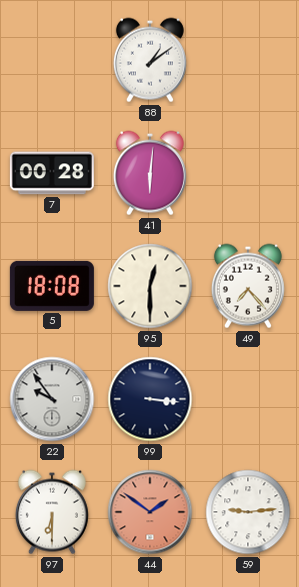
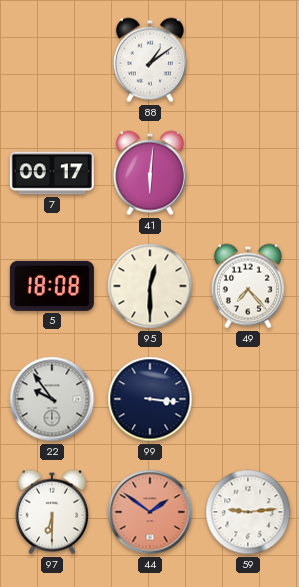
7: 00:28 -> 00:17
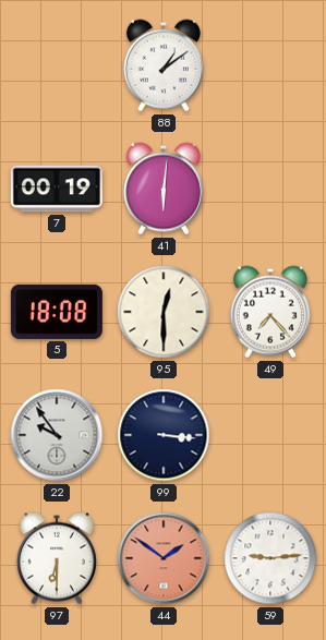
7: 00:17 -> 00:19
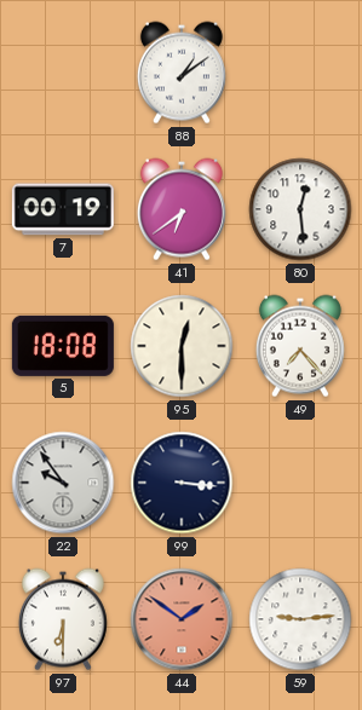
41: 6:01 -> 6:39
80: none -> 12:29
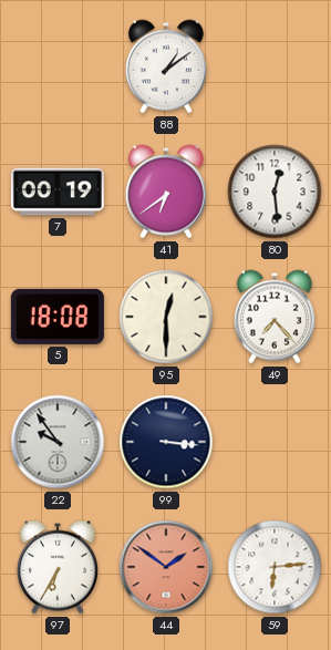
97: 6:30 -> 6:35
59: 9:14 -> 6:14
